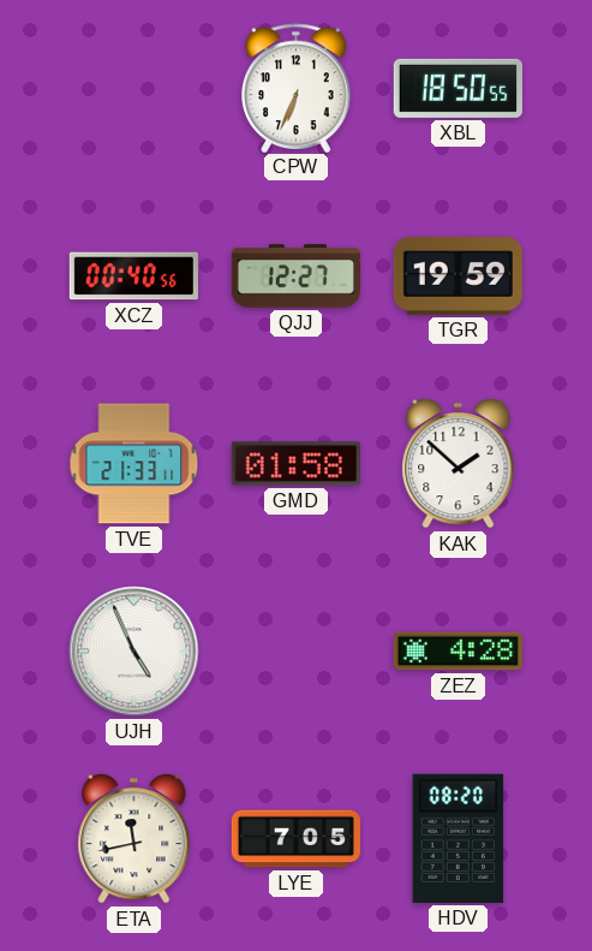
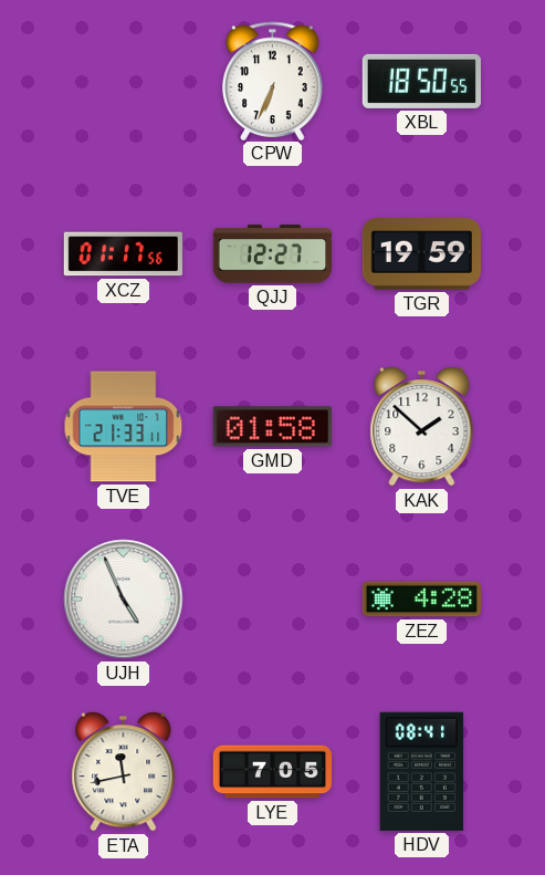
XCZ: 00:40 -> 01:17
HDV: 08:20 -> 08:41
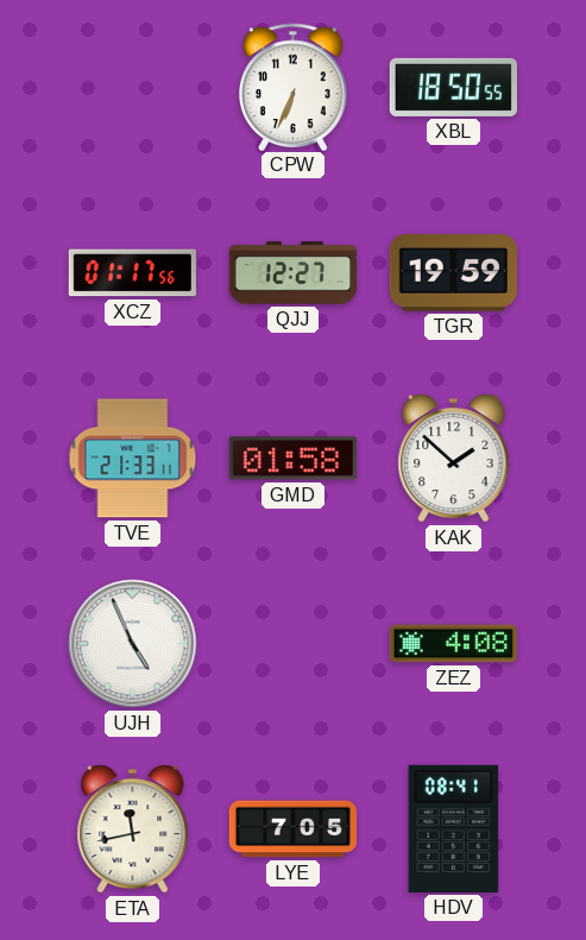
ZEZ: 4:28 -> 4:08
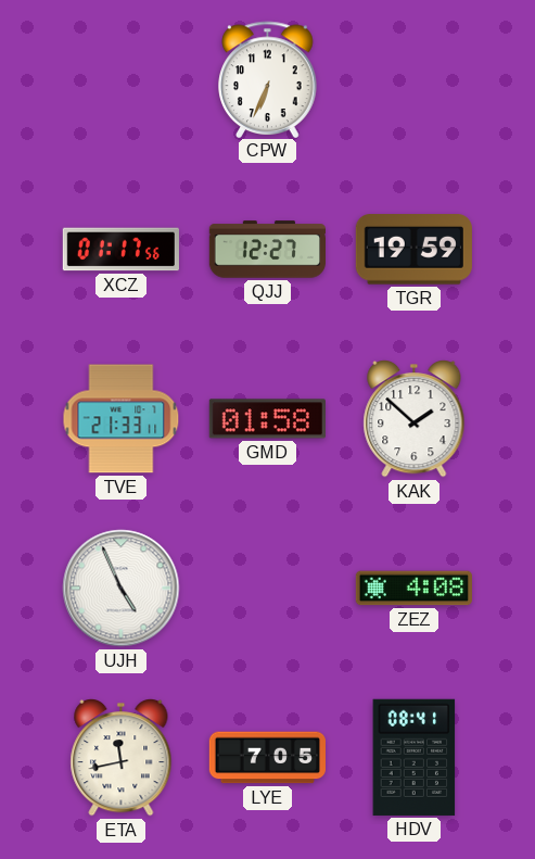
XBL: 18:50 -> none
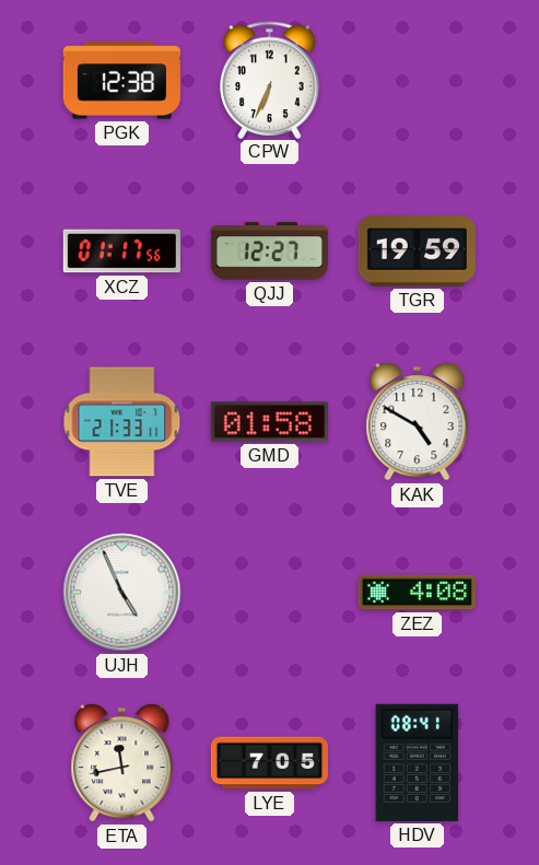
PGK: none -> 12:38
KAK: 1:52 -> 4:50
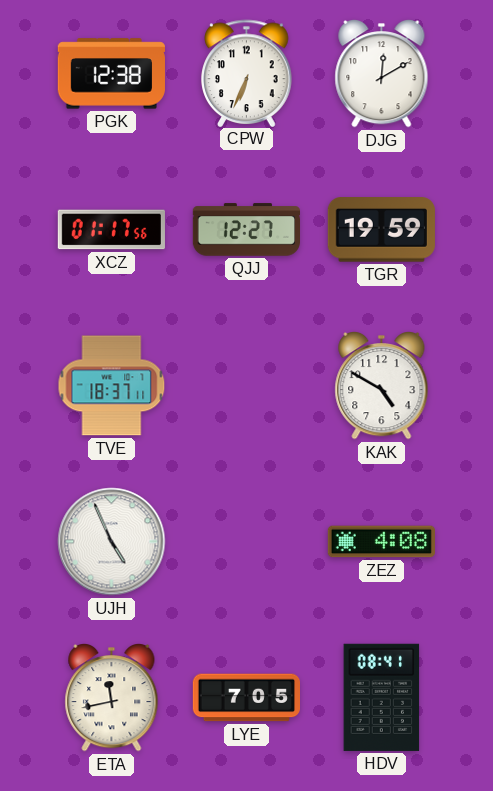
DJG: none -> 12:10
TVE: 21:33 -> 18:37
GMD: 01:58 -> none
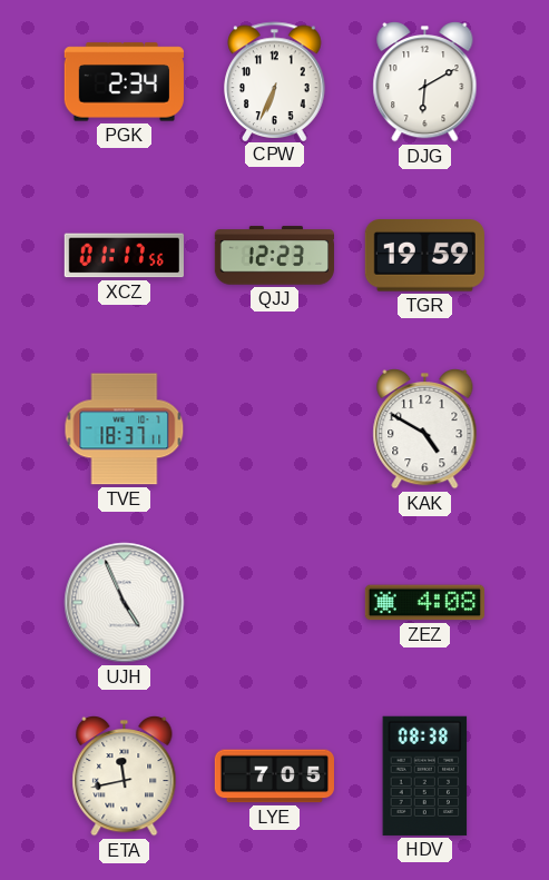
PGK: 12:38 -> 2:34
DJG: 12:10 -> 6:10
QJJ: 12:27 -> 12:23
HDV: 08:41 -> 08:38
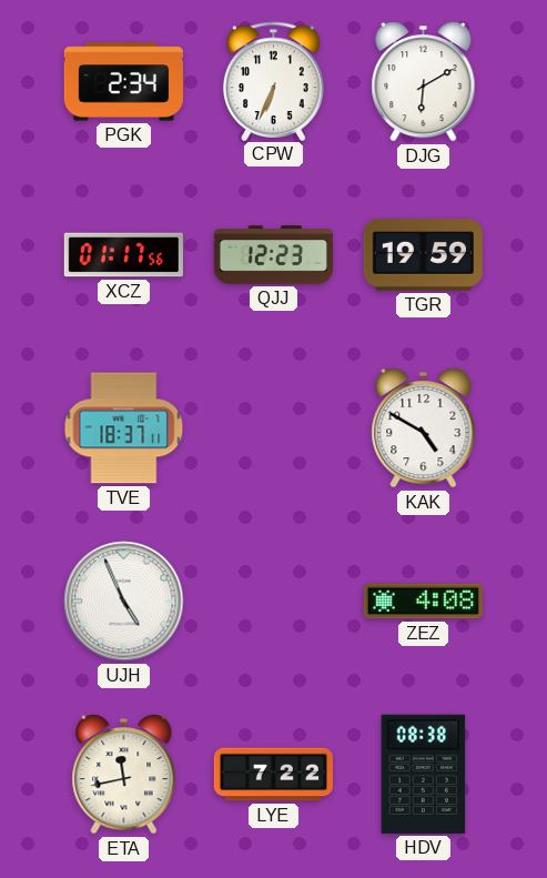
LYE: 7:05 -> 7:22
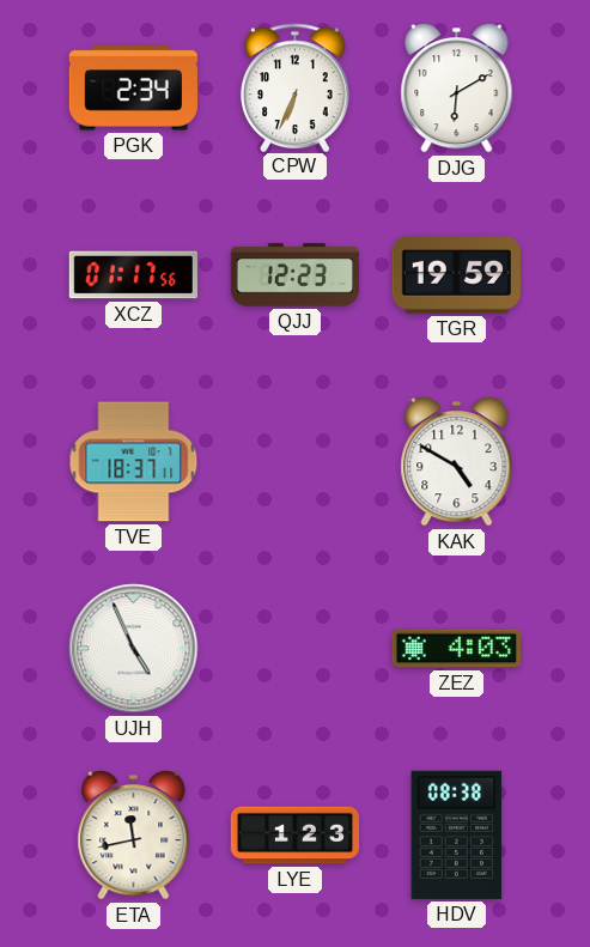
ZEZ: 4:08 -> 4:03
LYE: 7:22 -> 1:23
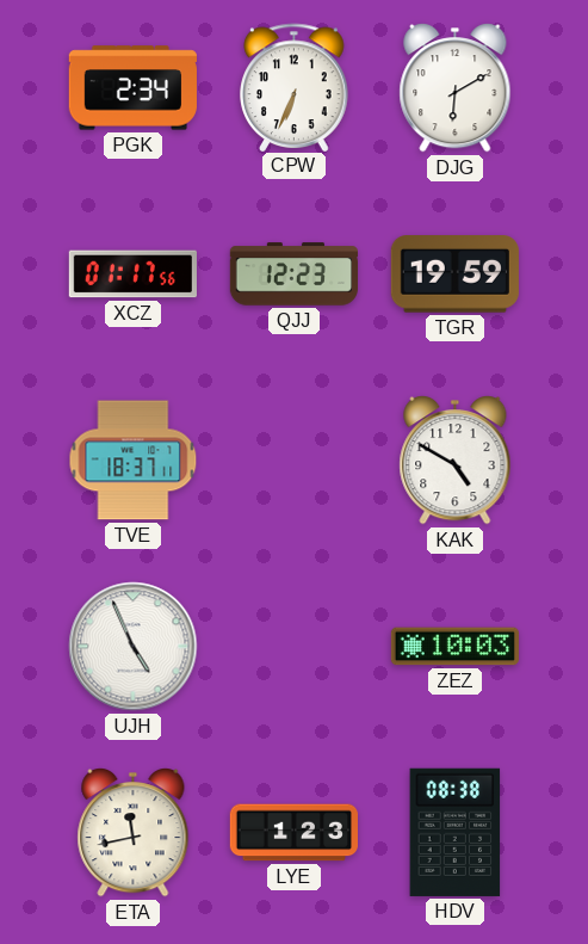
ZEZ: 4:03 -> 10:03
